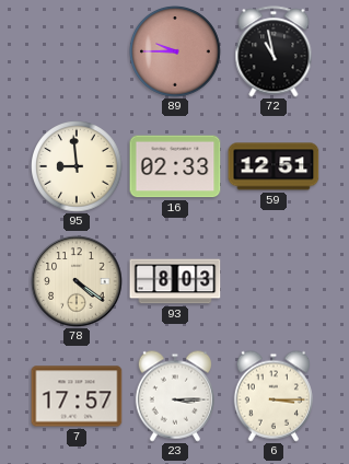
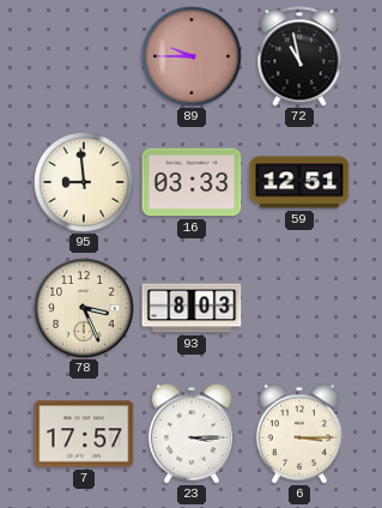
16: 02:33 -> 03:33
78: 4:21 -> 3:26
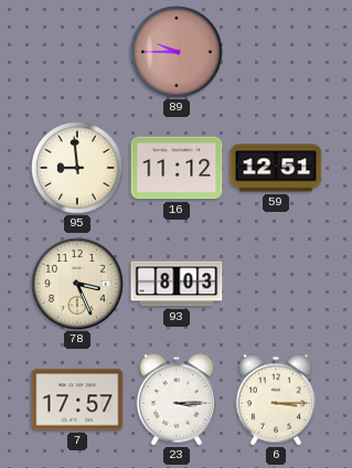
72: 10:58 -> none
16: 03:33 -> 11:12
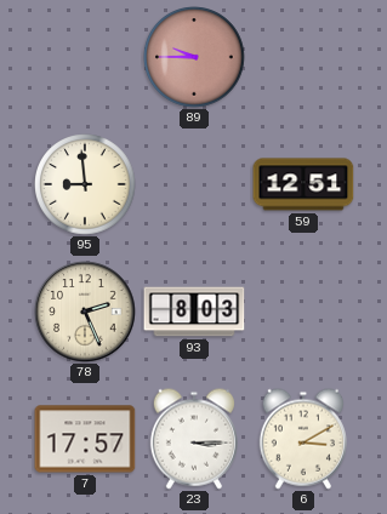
16: 11:12 -> none
78: 3:26 -> 2:26
6: 3:15 -> 3:10
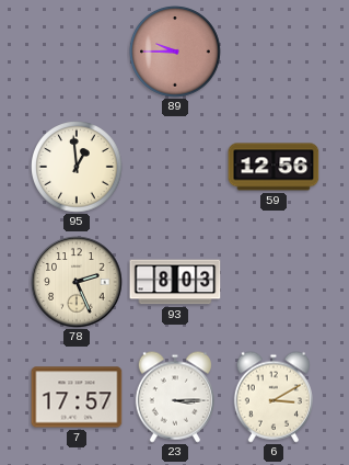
95: 8:59 -> 12:59
59: 12:51 -> 12:56
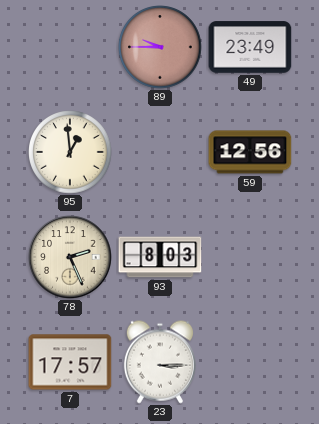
49: none -> 23:49
6: 3:10 -> none
